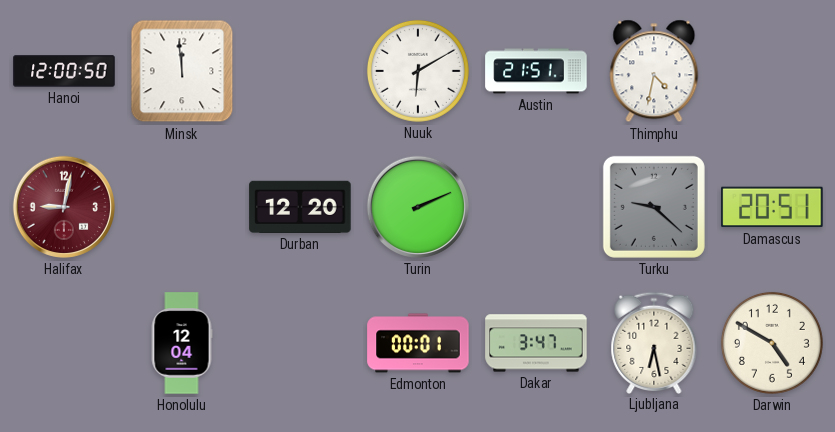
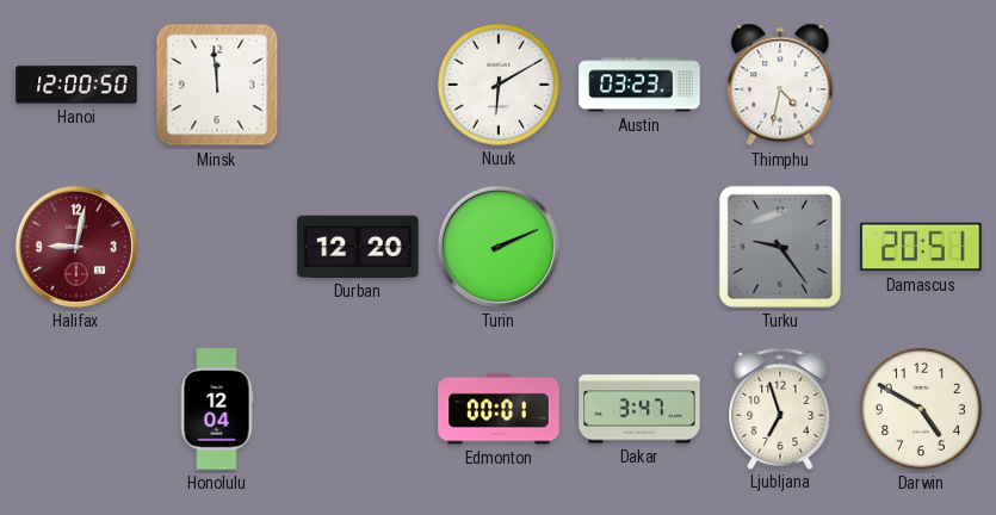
Austin: 21:51 -> 03:23
Turku: 9:22 -> 9:24
Ljubljana: 6:28 -> 6:57
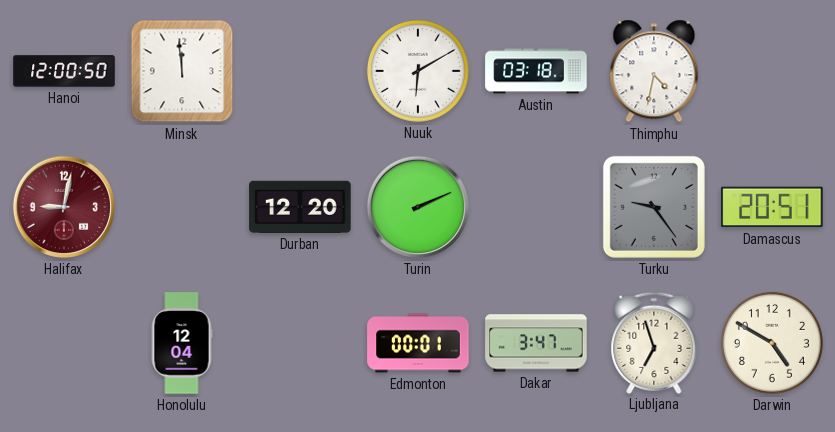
Austin: 03:23 -> 03:18
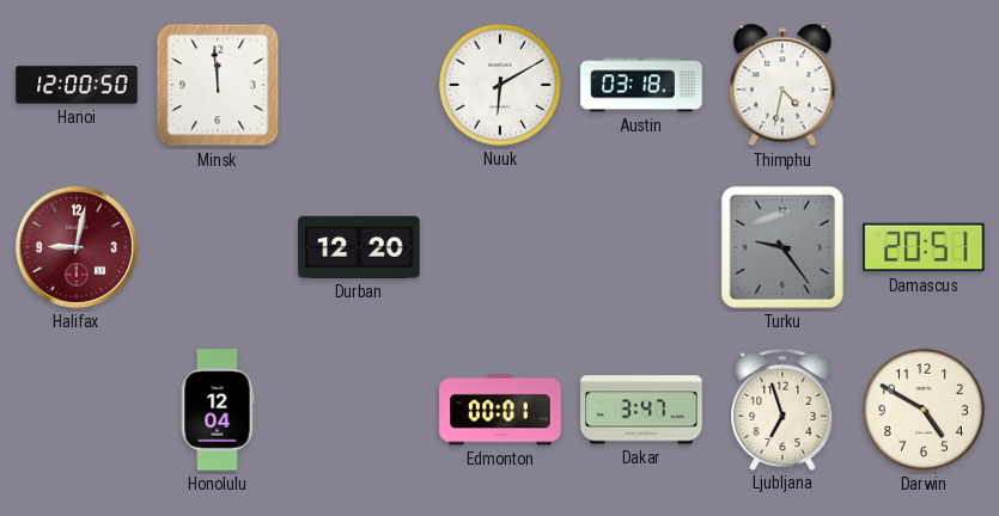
Turin: 2:11 -> none
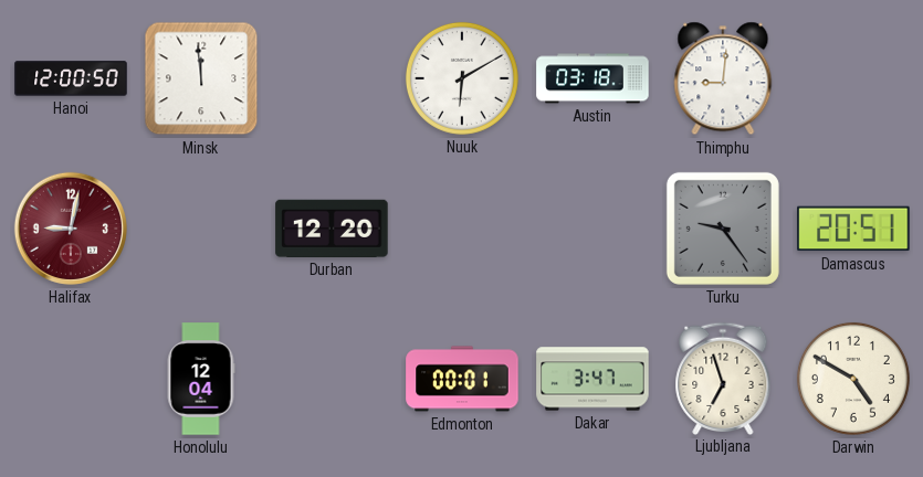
Thimphu: 4:32 -> 9:01
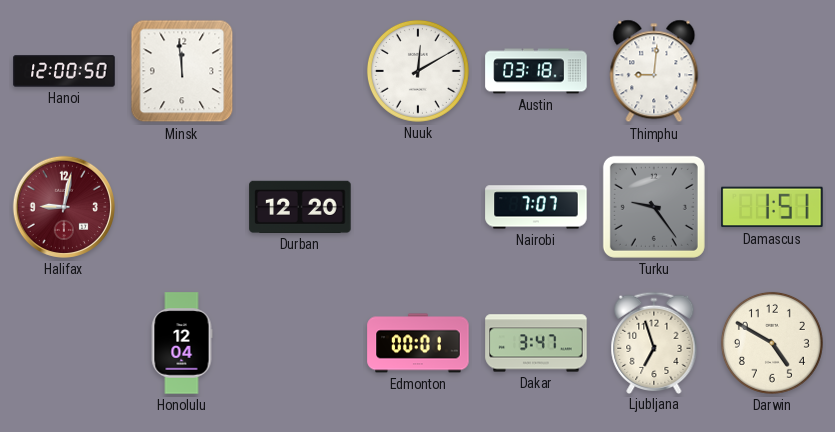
Nuuk: 6:10 -> 12:10
Nairobi: none -> 7:07
Damascus: 20:51 -> 1:51
